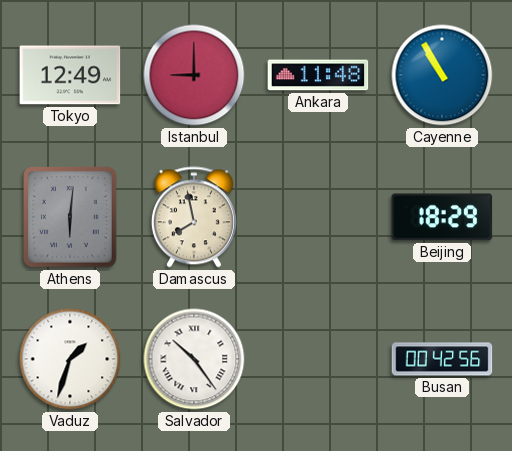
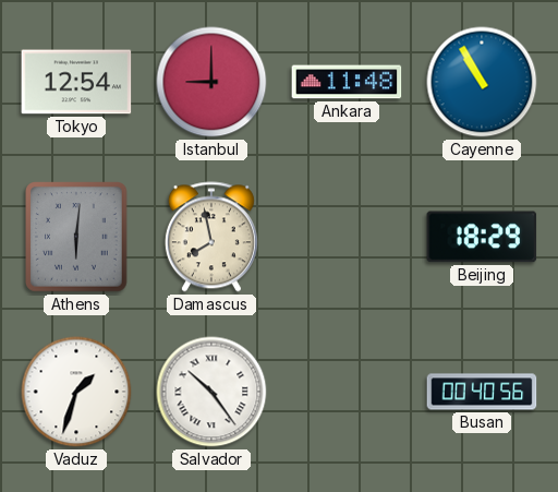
Tokyo: 12:49 -> 12:54
Busan: 00:42 -> 00:40
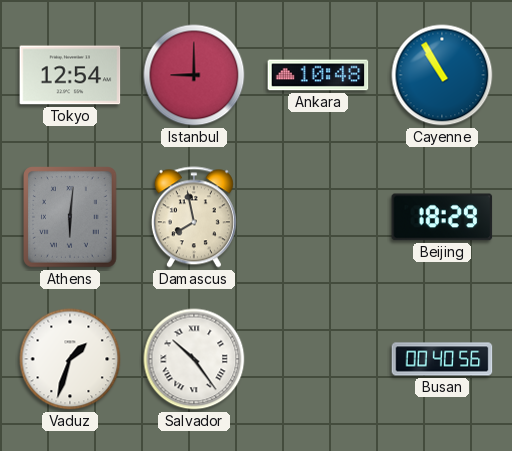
Ankara: 11:48 -> 10:48
